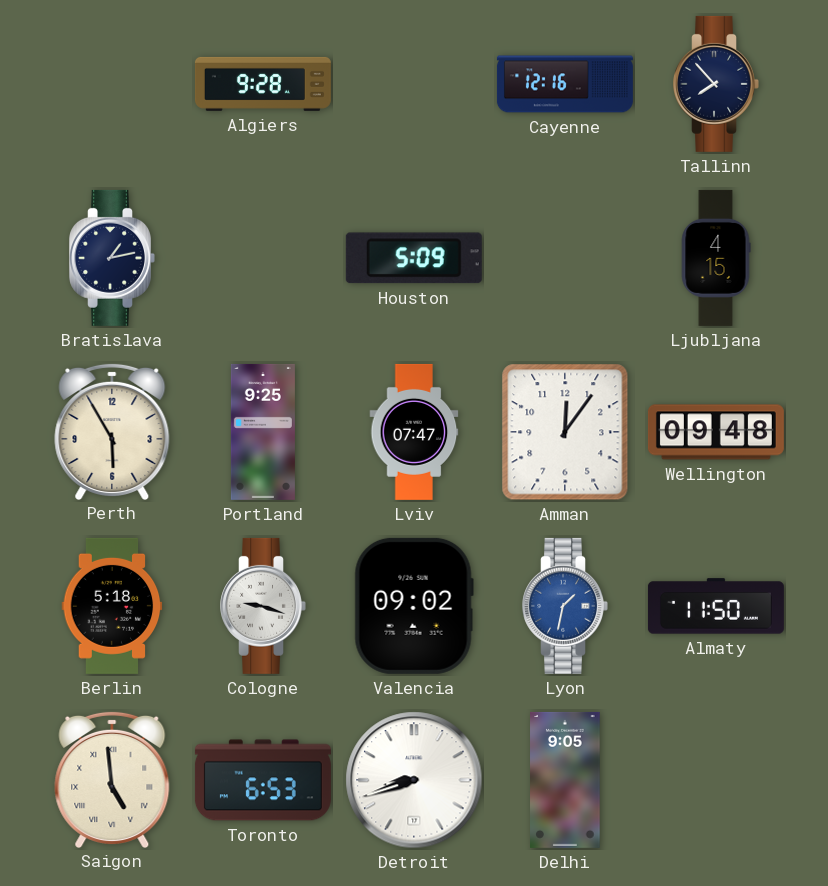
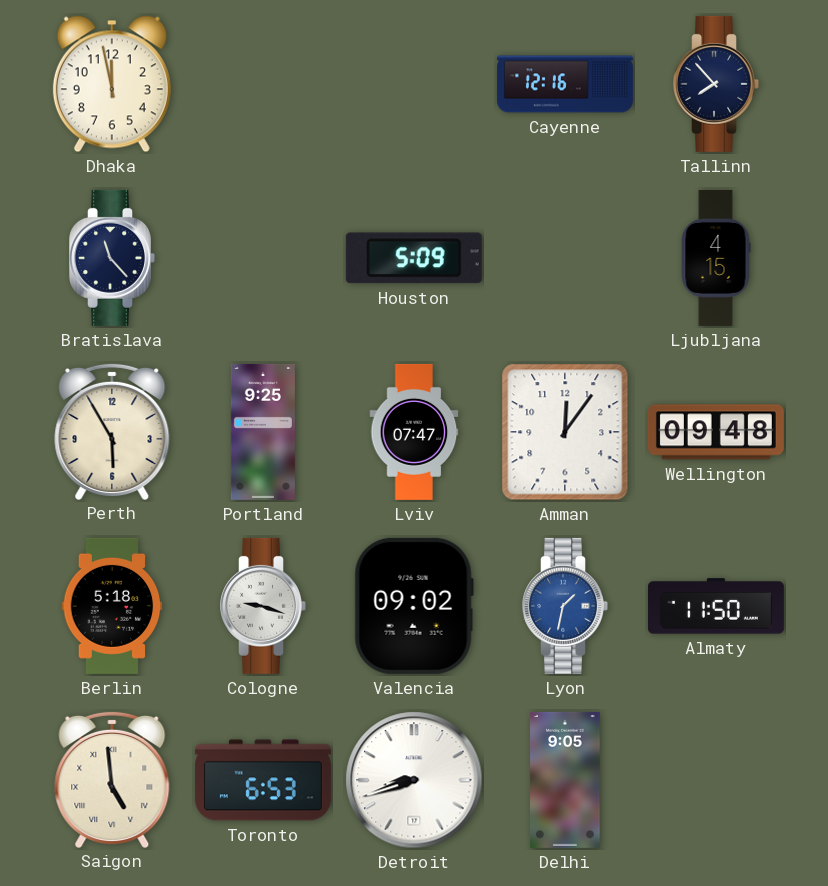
Dhaka: none -> 11:58
Algiers: 9:28 -> none
Bratislava: 1:13 -> 11:23
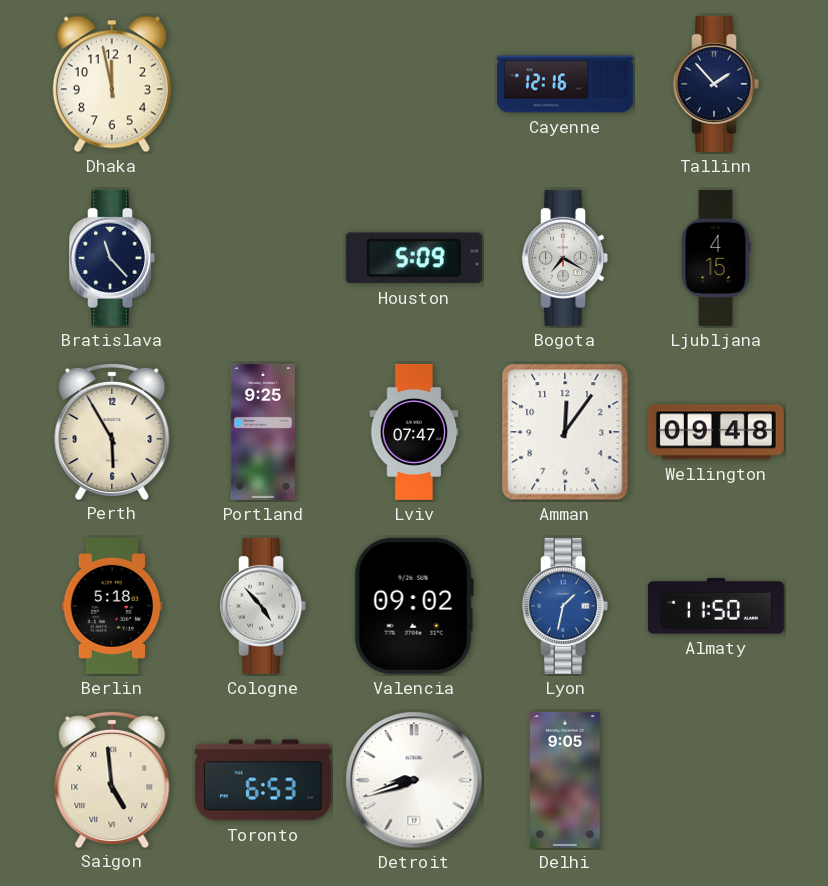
Tallinn: 7:53 -> 1:53
Bogota: none -> 7:20
Cologne: 9:18 -> 4:53
